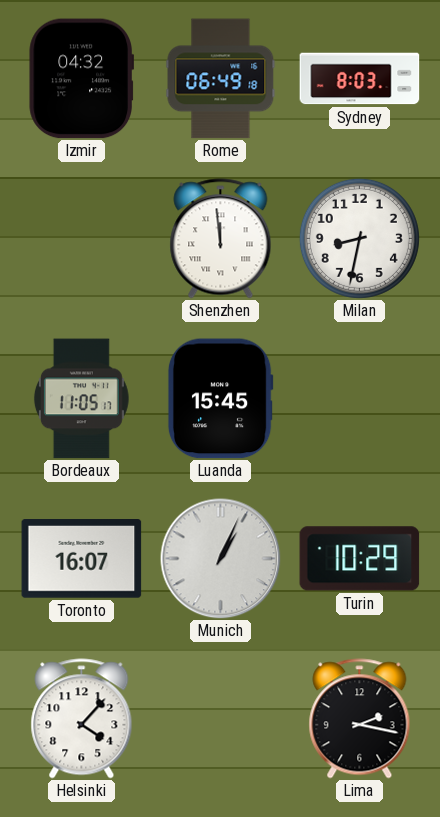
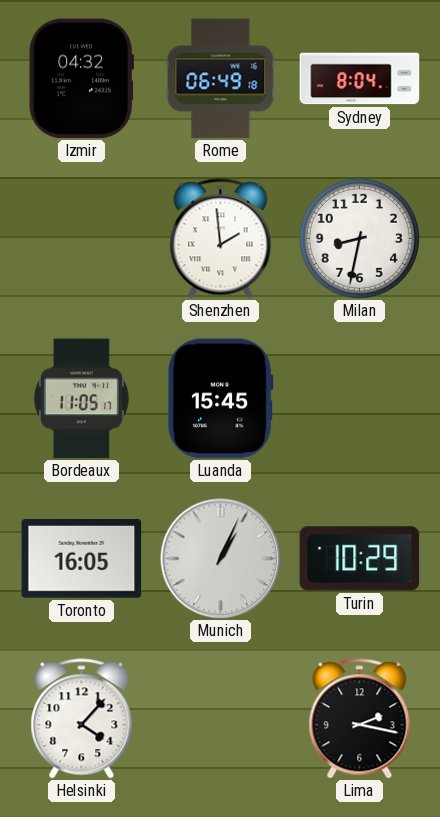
Sydney: 8:03 -> 8:04
Shenzhen: 11:59 -> 1:59
Toronto: 16:07 -> 16:05
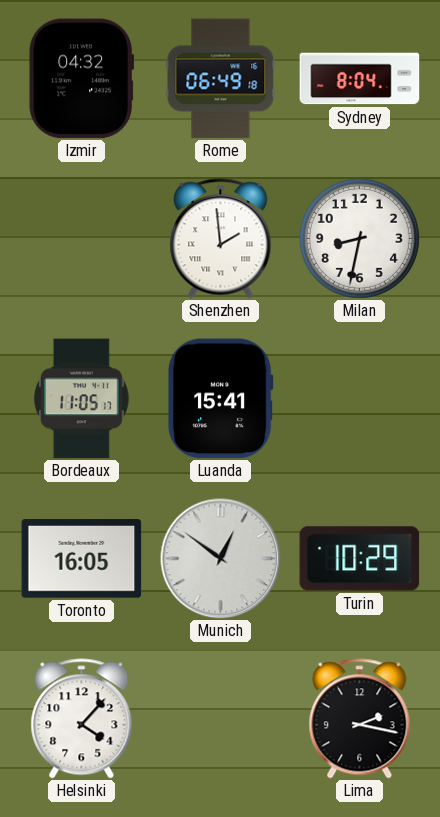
Luanda: 15:45 -> 15:41
Munich: 1:04 -> 12:51
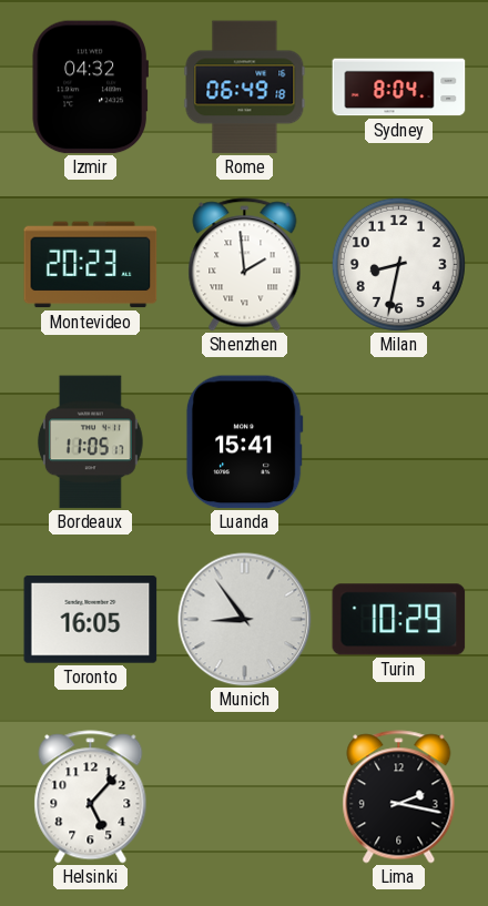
Montevideo: none -> 20:23
Munich: 12:51 -> 8:54
Helsinki: 4:07 -> 5:07
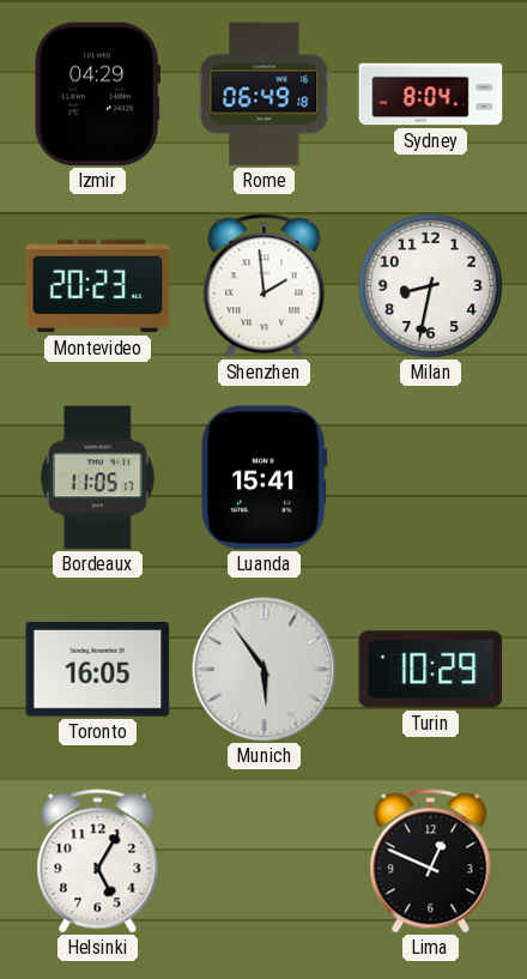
Izmir: 04:32 -> 04:29
Munich: 8:54 -> 5:54
Helsinki: 5:07 -> 5:05
Lima: 2:17 -> 12:49
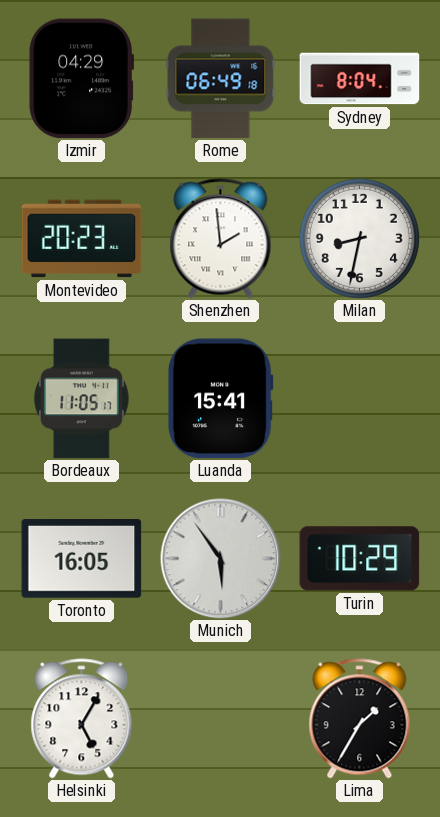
Lima: 12:49 -> 1:35
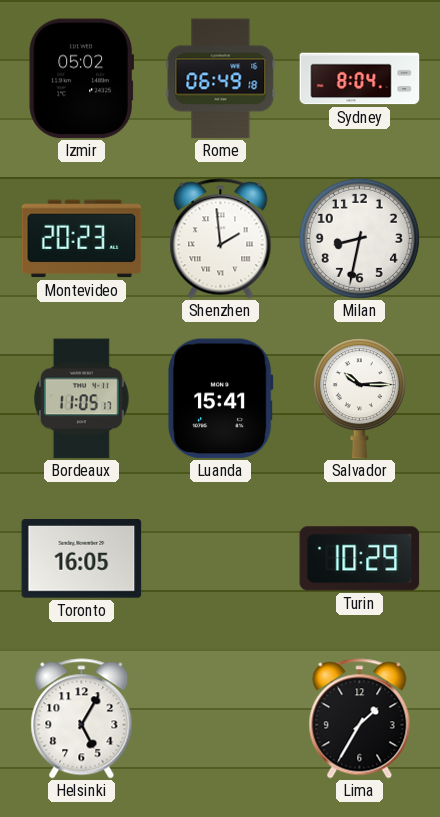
Izmir: 04:29 -> 05:02
Salvador: none -> 10:15
Munich: 5:54 -> none
